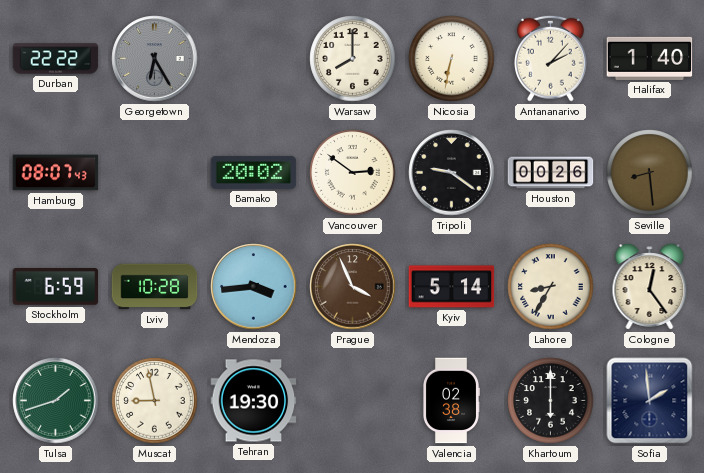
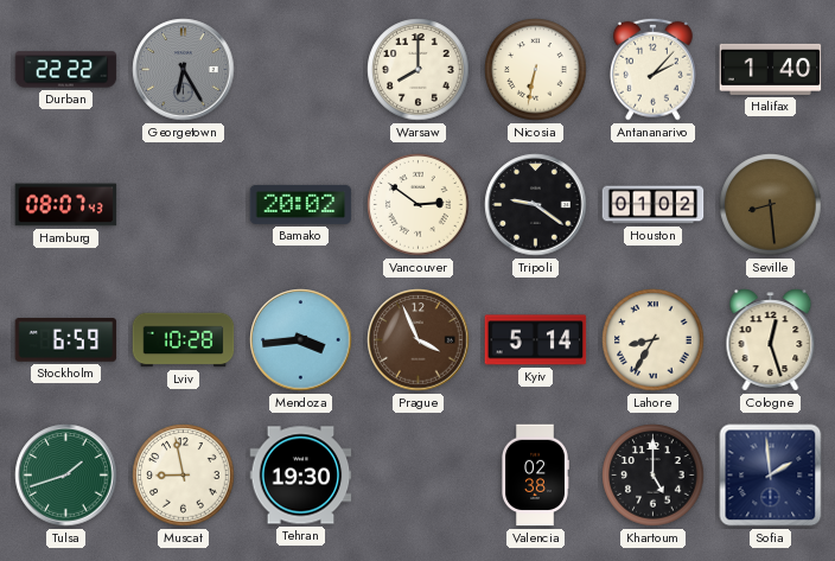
Houston: 00:26 -> 01:02
Cologne: 12:24 -> 12:27
Khartoum: 6:00 -> 5:00
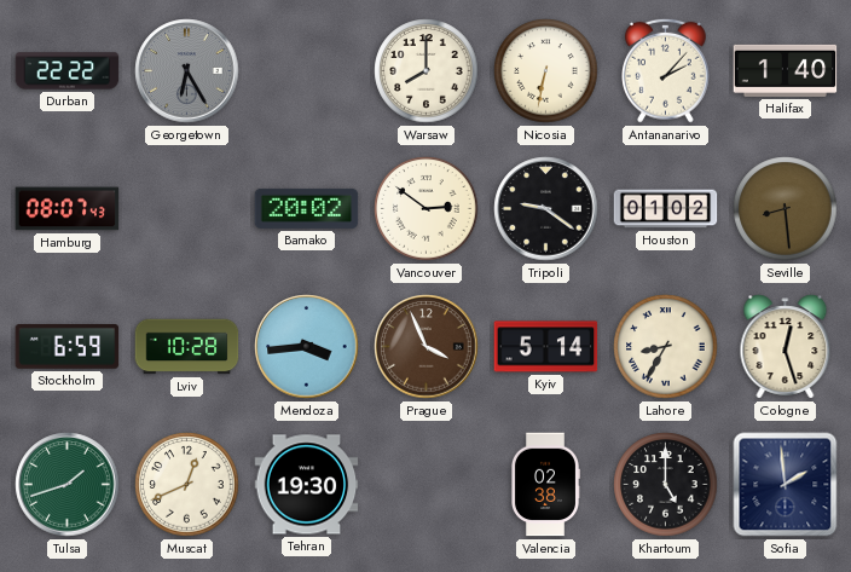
Muscat: 8:58 -> 12:41
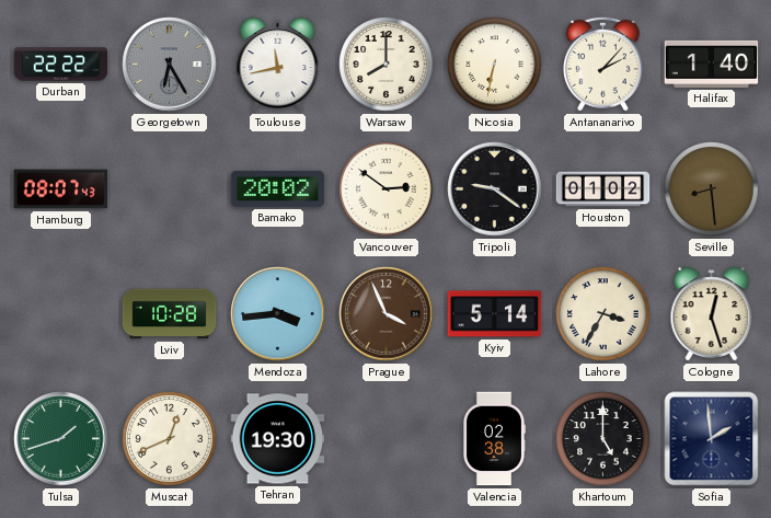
Toulouse: none -> 11:43
Stockholm: 6:59 -> none
Lahore: 8:35 -> 3:35
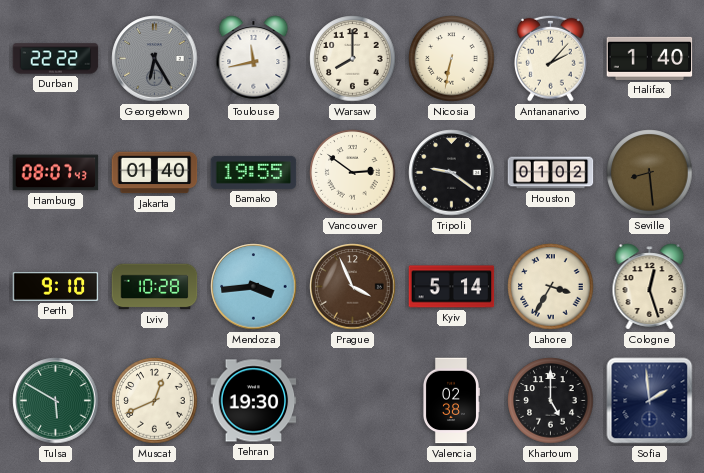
Jakarta: none -> 01:40
Bamako: 20:02 -> 19:55
Perth: none -> 9:10
Tulsa: 1:42 -> 5:50
